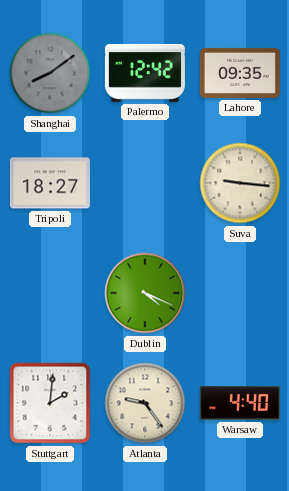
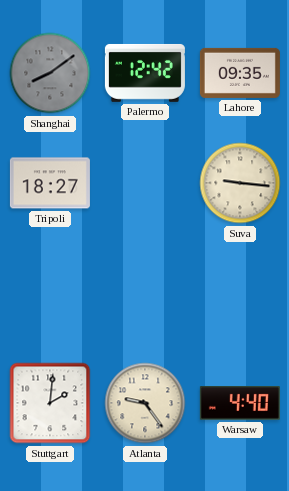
Dublin: 4:19 -> none
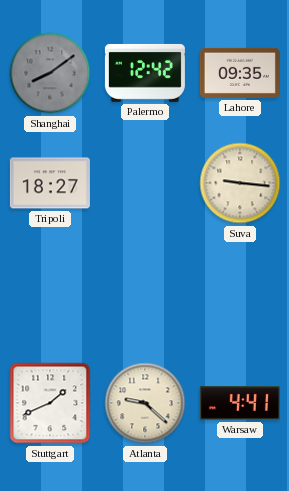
Stuttgart: 2:01 -> 1:41
Atlanta: 9:24 -> 9:22
Warsaw: 4:40 -> 4:41
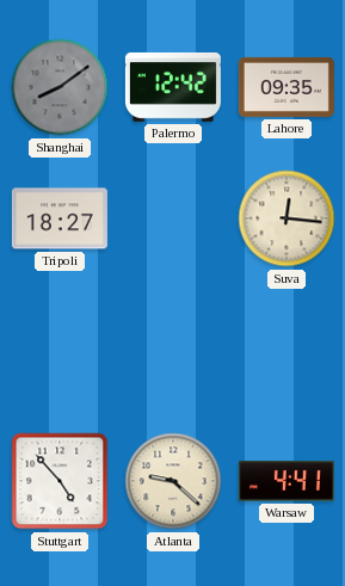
Suva: 9:16 -> 12:16
Stuttgart: 1:41 -> 4:53
